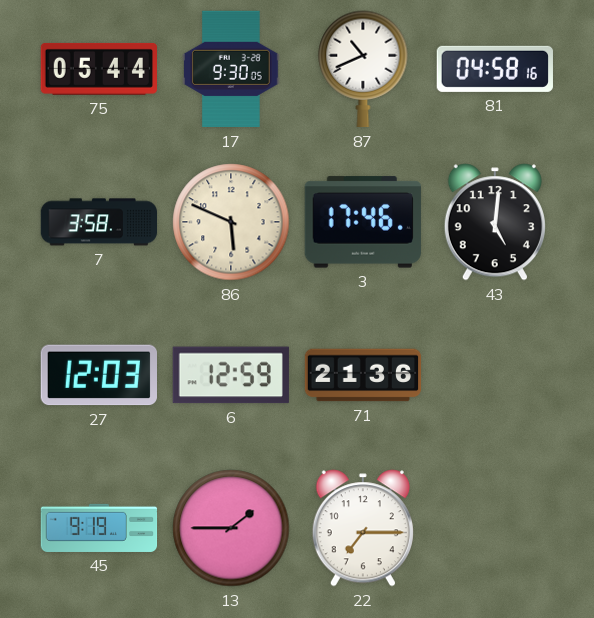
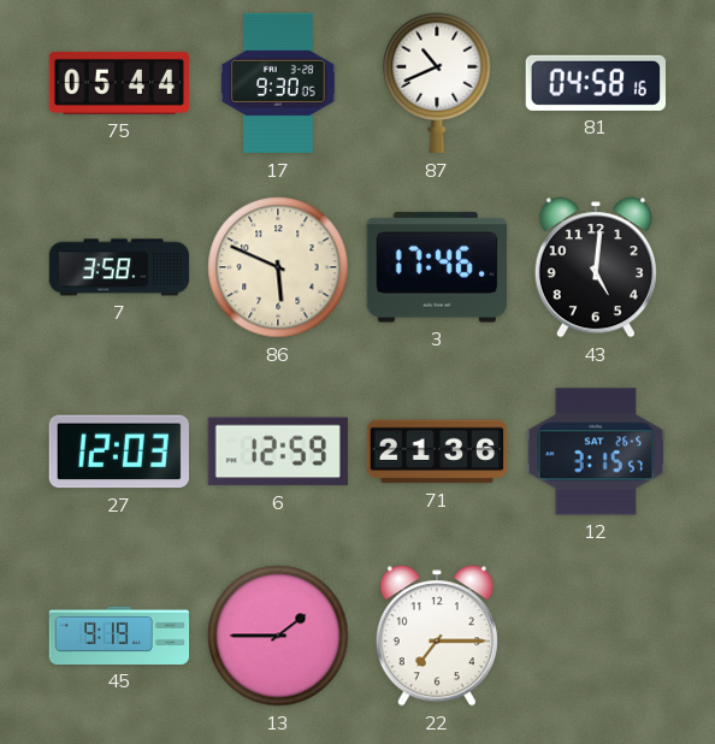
12: none -> 3:15
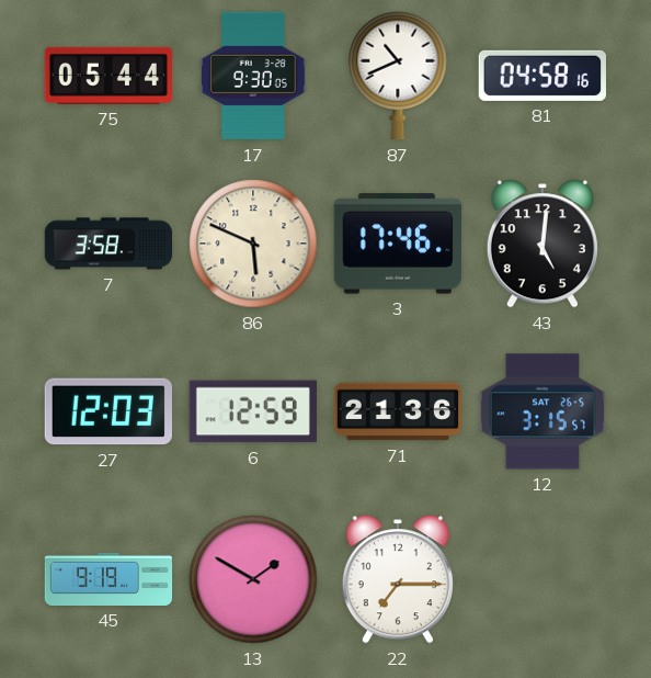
13: 1:45 -> 1:50
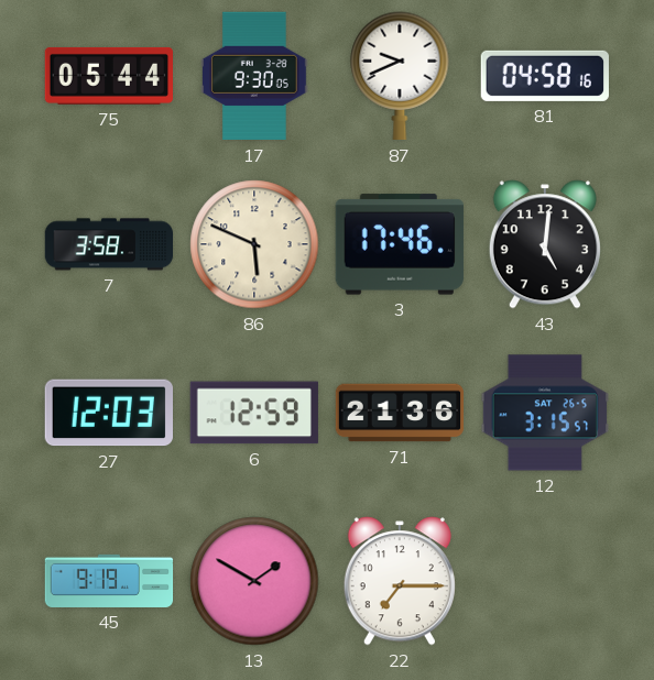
87: 10:41 -> 9:41
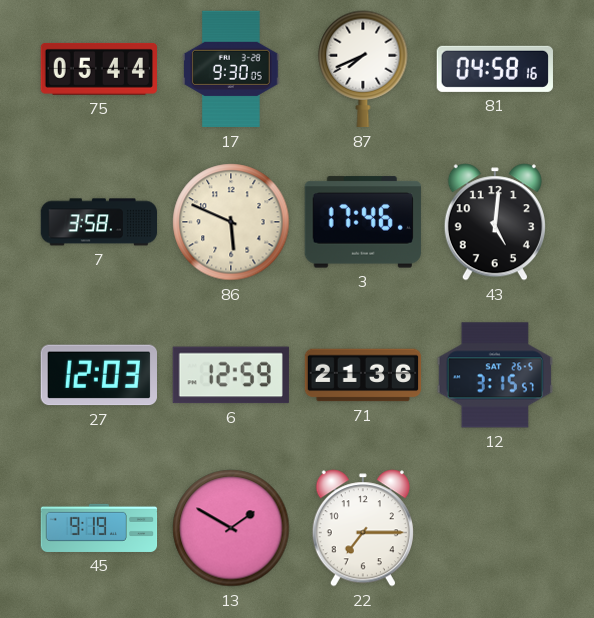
87: 9:41 -> 7:41
